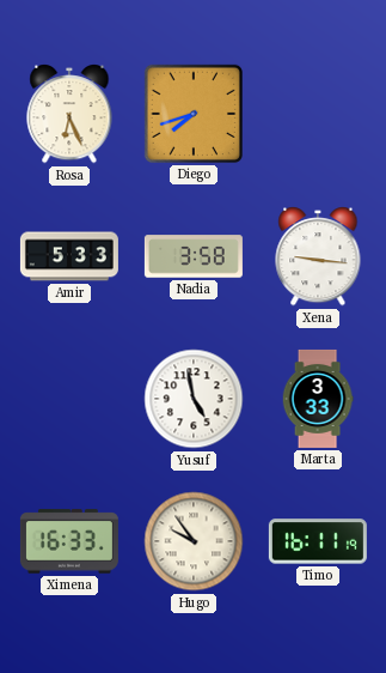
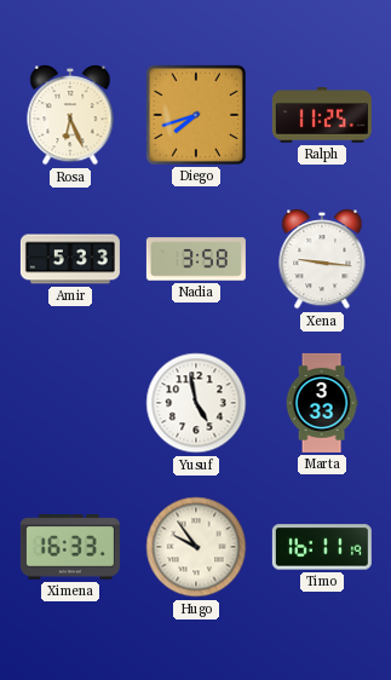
Ralph: none -> 11:25
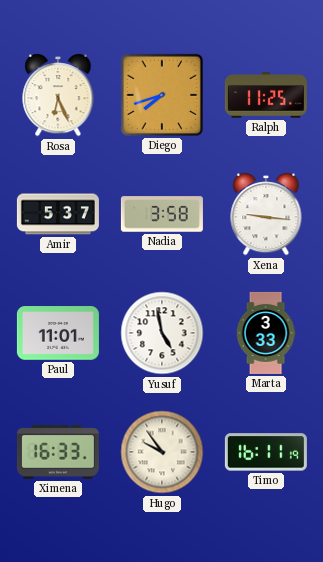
Amir: 5:33 -> 5:37
Paul: none -> 11:01
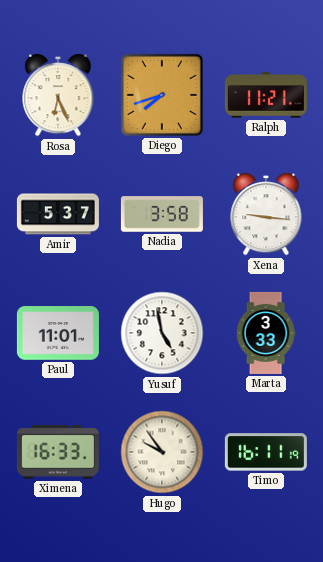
Ralph: 11:25 -> 11:21
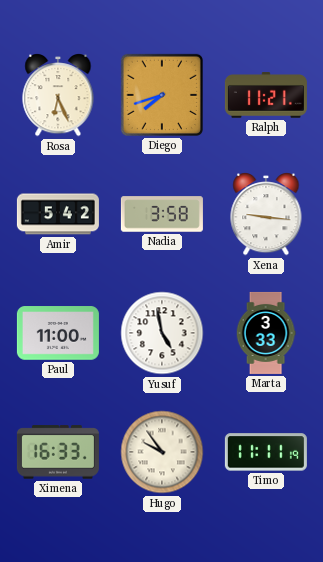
Amir: 5:37 -> 5:42
Paul: 11:01 -> 11:00
Timo: 16:11 -> 11:11
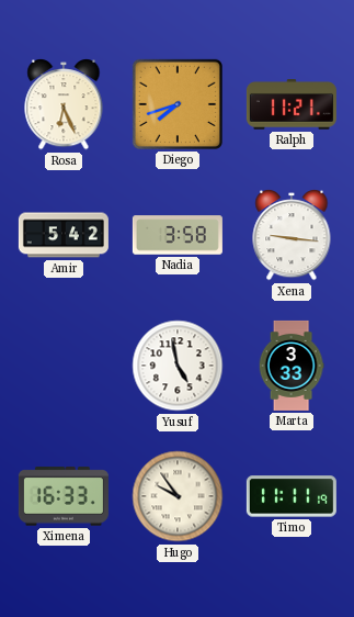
Paul: 11:00 -> none
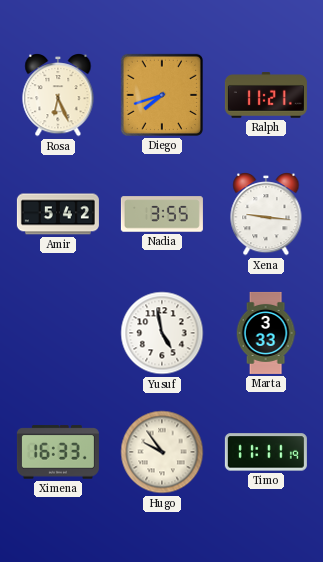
Nadia: 3:58 -> 3:55
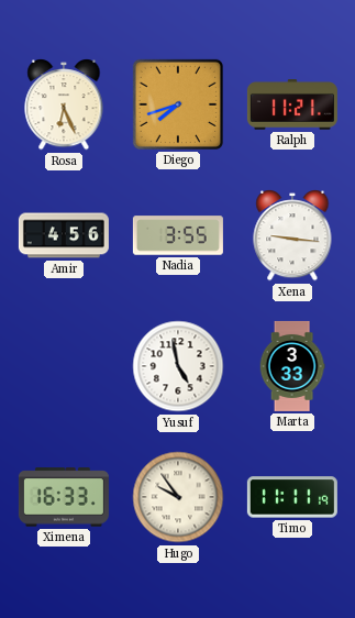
Amir: 5:42 -> 4:56
